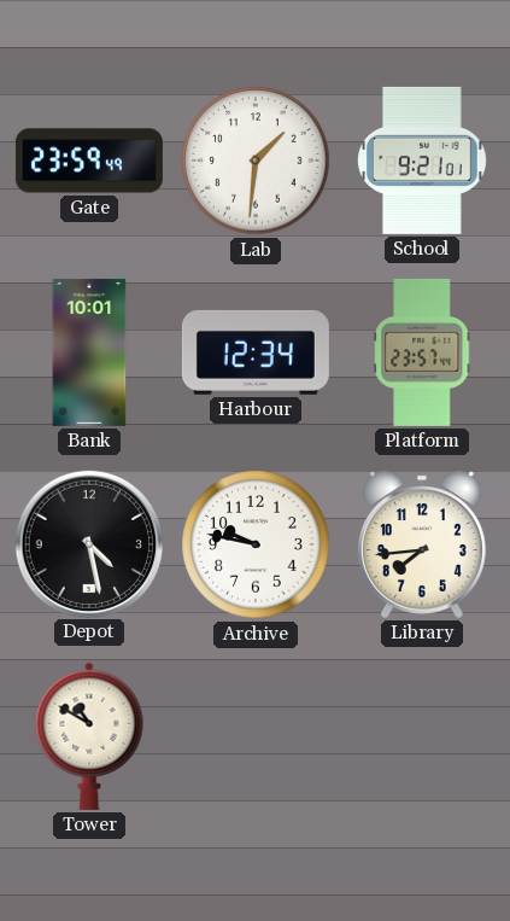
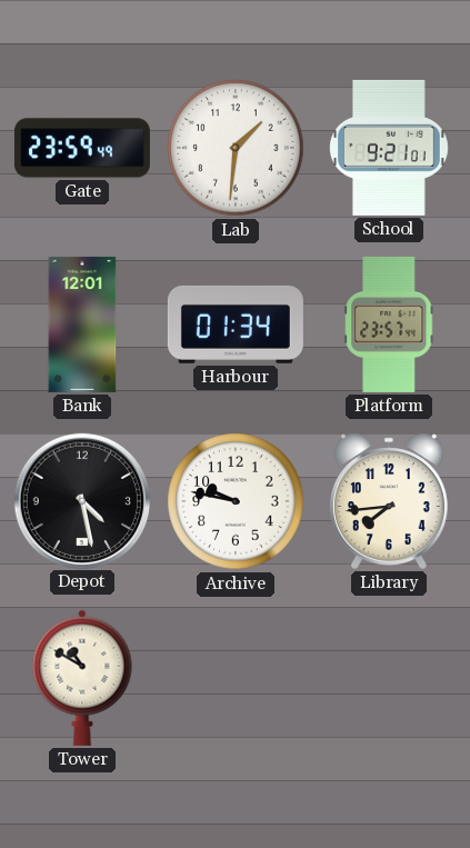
Bank: 10:01 -> 12:01
Harbour: 12:34 -> 01:34
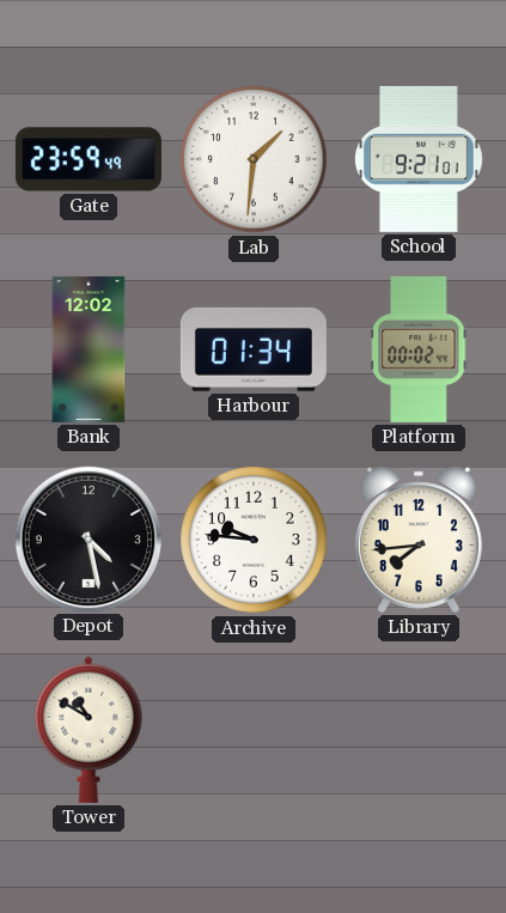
Bank: 12:01 -> 12:02
Platform: 23:57 -> 00:02
Archive: 9:47 -> 9:46
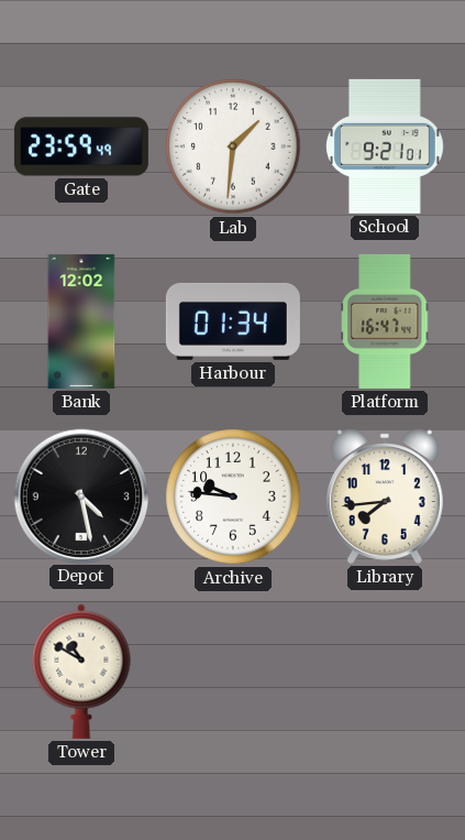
Platform: 00:02 -> 16:47
